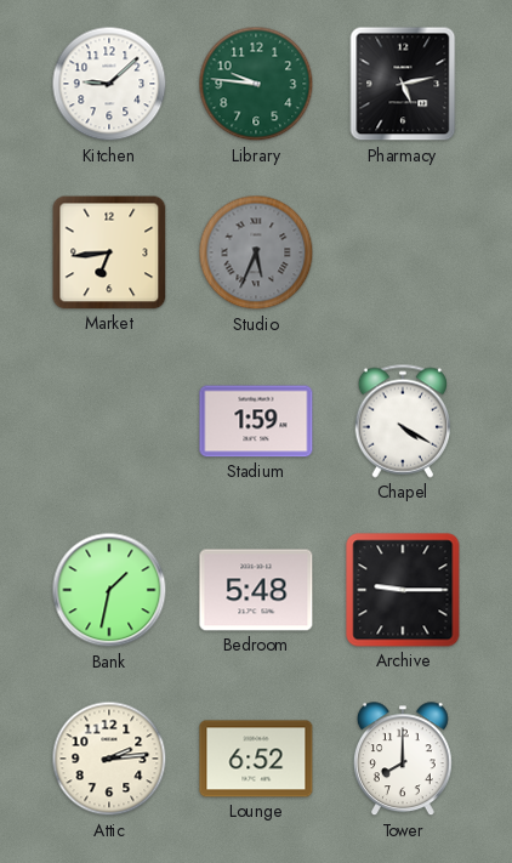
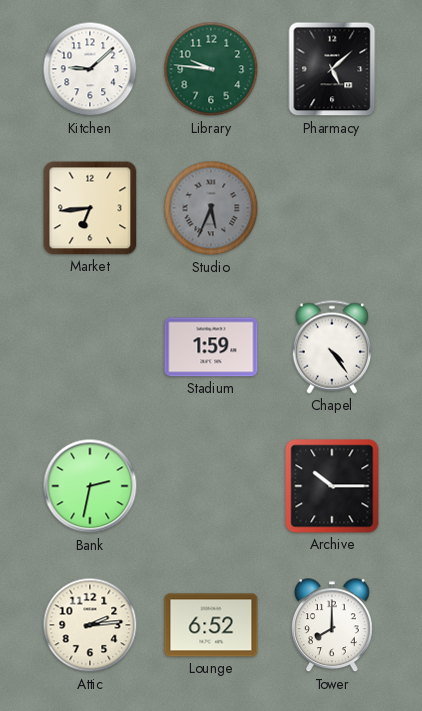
Pharmacy: 5:13 -> 5:08
Chapel: 4:20 -> 4:24
Bank: 1:32 -> 2:32
Bedroom: 5:48 -> none
Archive: 9:15 -> 10:15
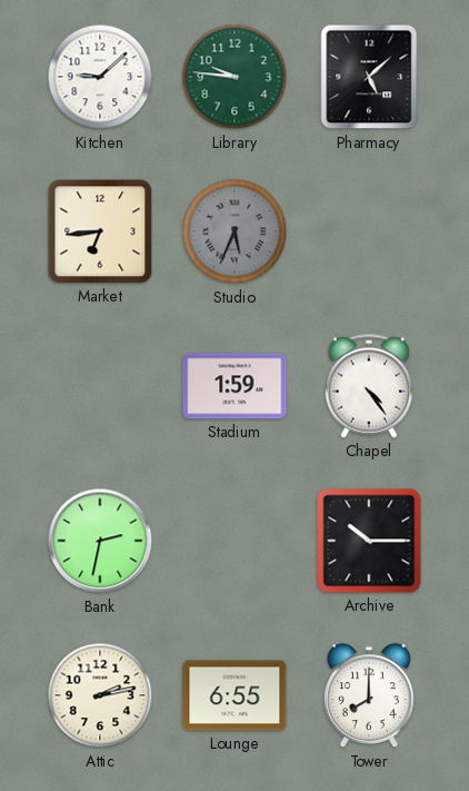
Attic: 2:14 -> 2:13
Lounge: 6:52 -> 6:55
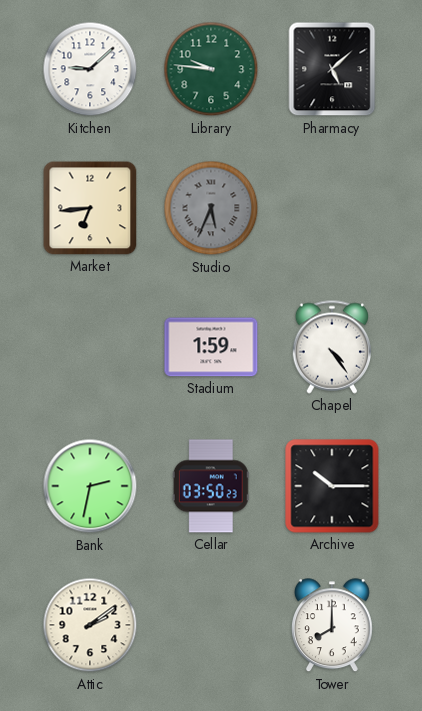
Cellar: none -> 03:50
Attic: 2:13 -> 2:09
Lounge: 6:55 -> none
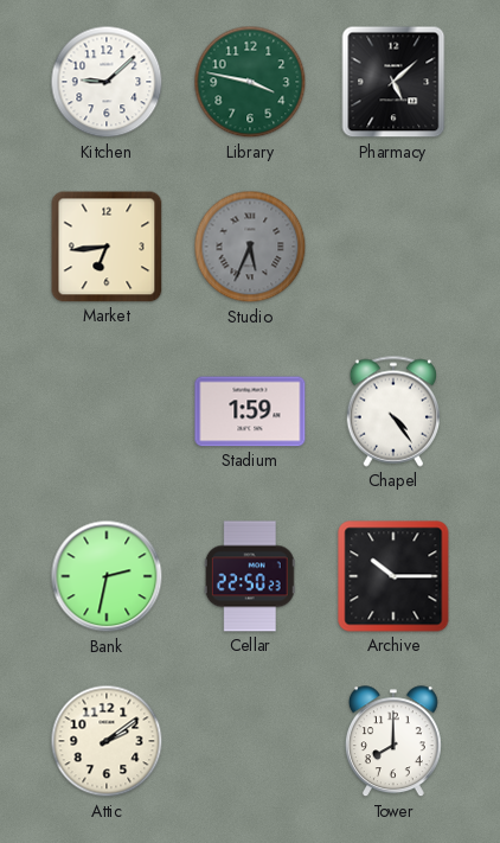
Library: 9:46 -> 3:47
Cellar: 03:50 -> 22:50
